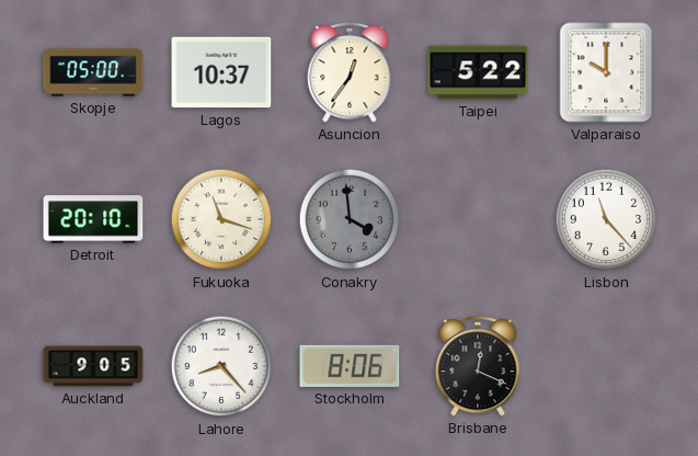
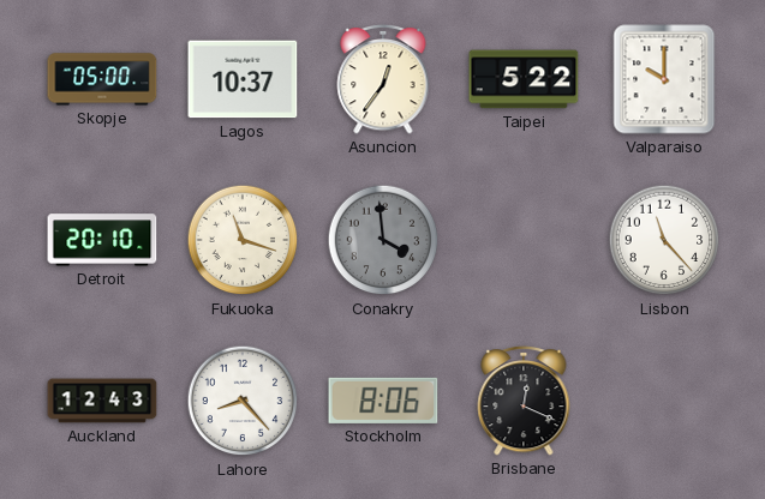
Auckland: 9:05 -> 12:43
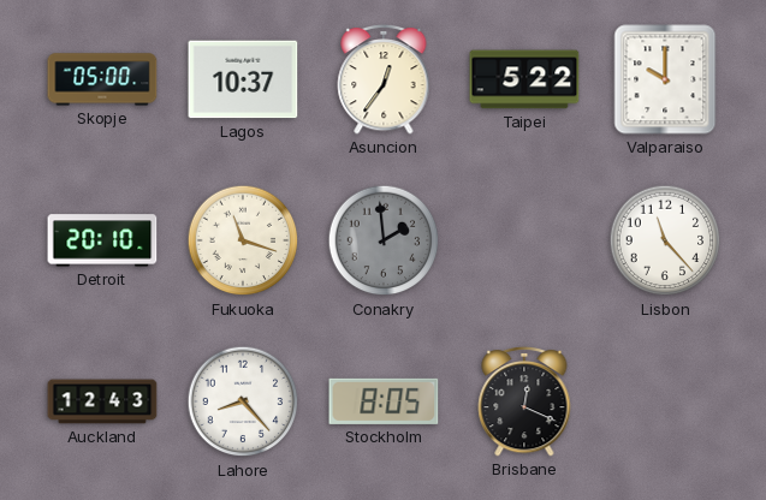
Conakry: 3:59 -> 1:59
Stockholm: 8:06 -> 8:05
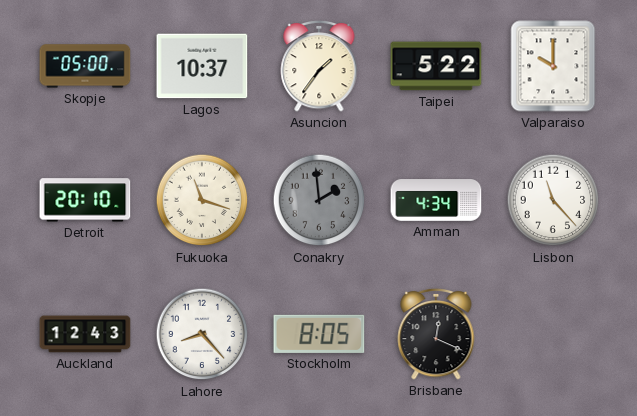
Asuncion: 12:36 -> 1:36
Amman: none -> 4:34
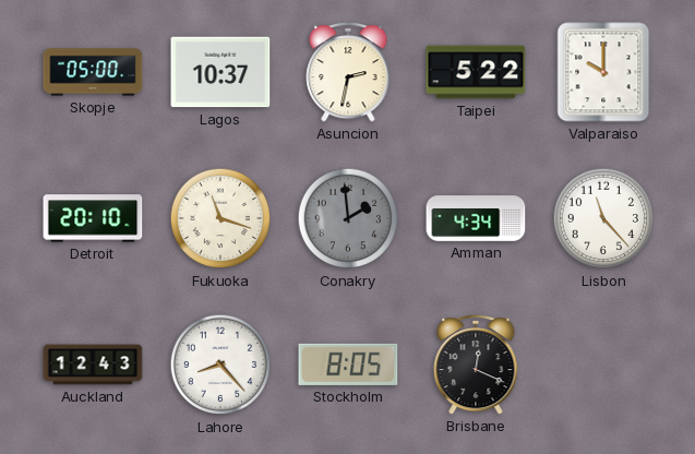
Asuncion: 1:36 -> 2:32
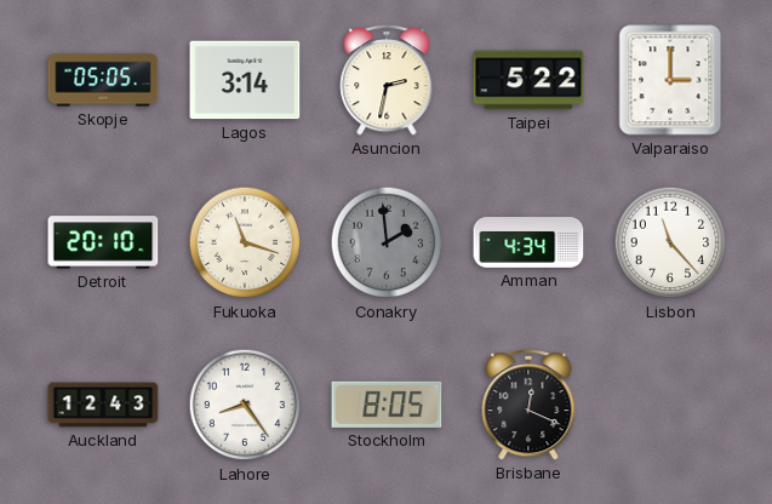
Skopje: 05:00 -> 05:05
Lagos: 10:37 -> 3:14
Valparaiso: 10:00 -> 3:00
Lahore: 8:23 -> 8:24
